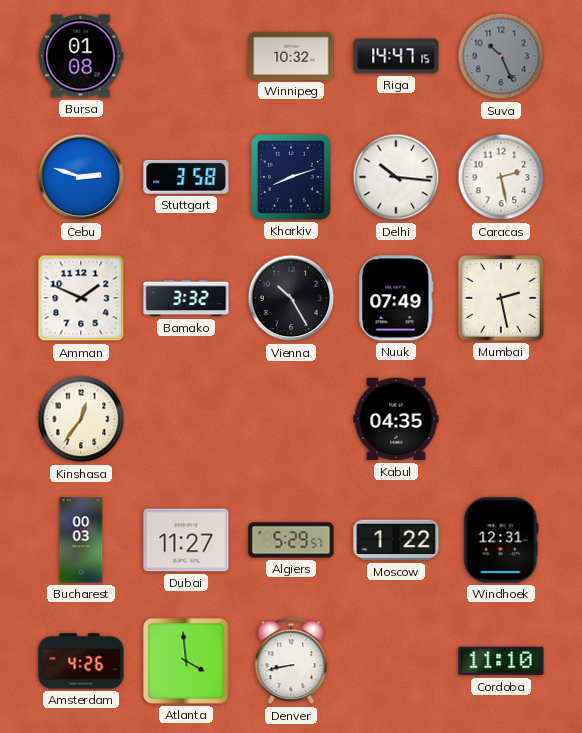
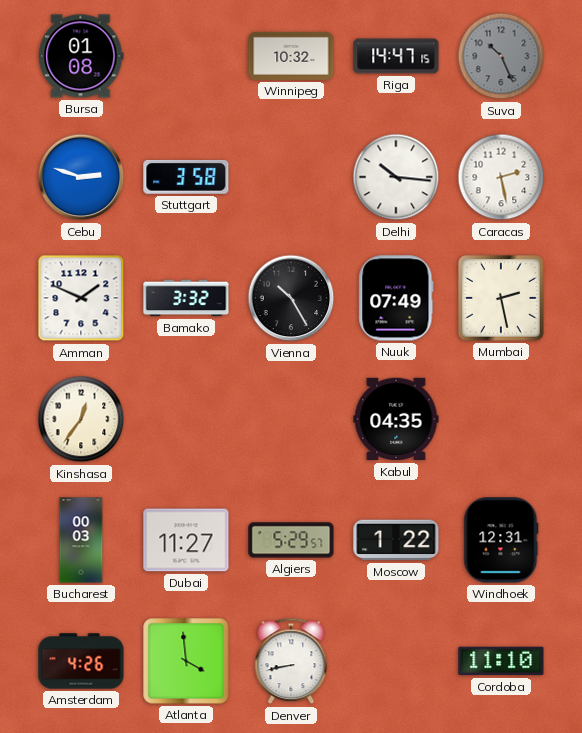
Kharkiv: 8:12 -> none
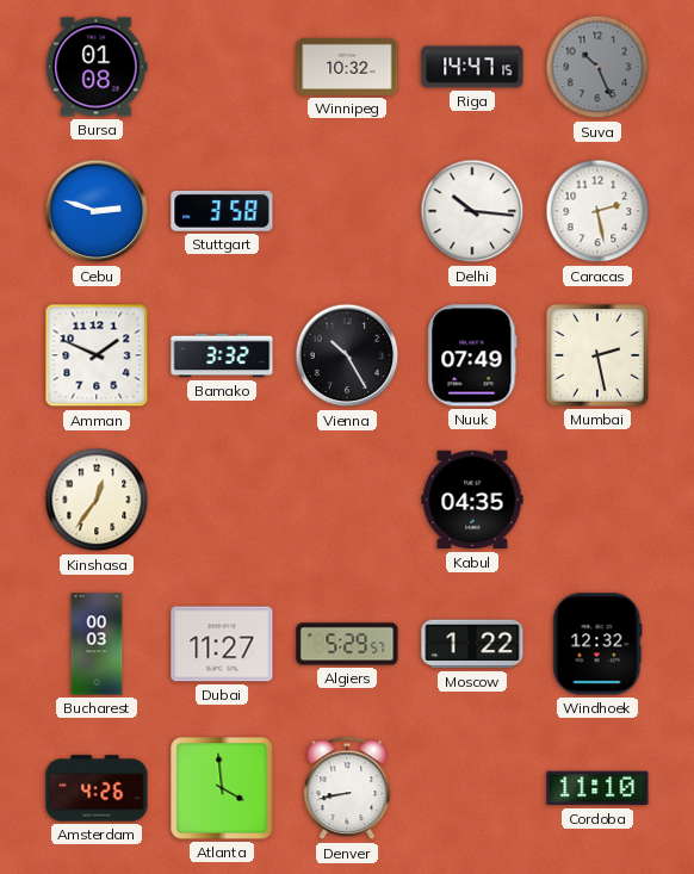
Windhoek: 12:31 -> 12:32
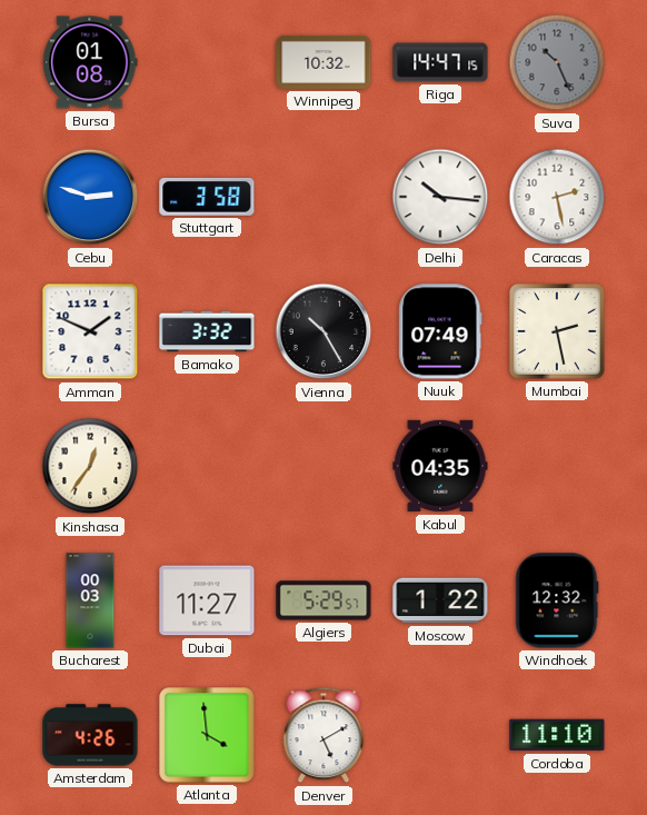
Denver: 8:43 -> 5:10
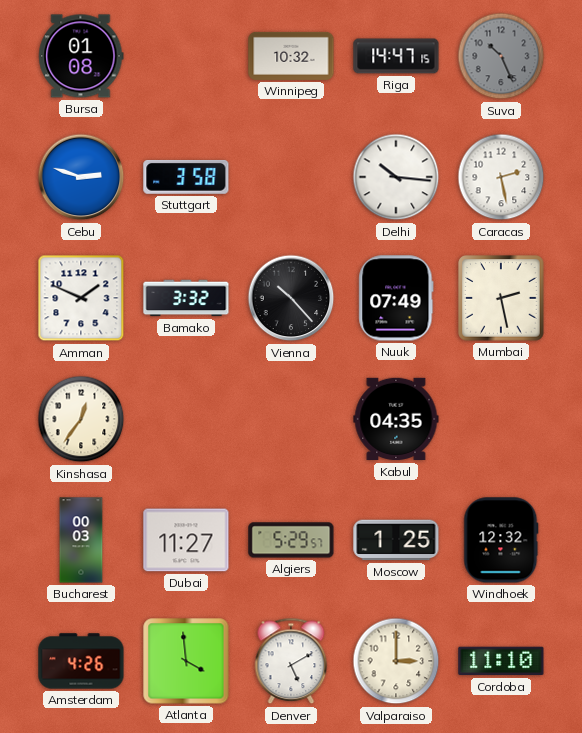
Vienna: 10:25 -> 10:23
Moscow: 1:22 -> 1:25
Valparaiso: none -> 3:00
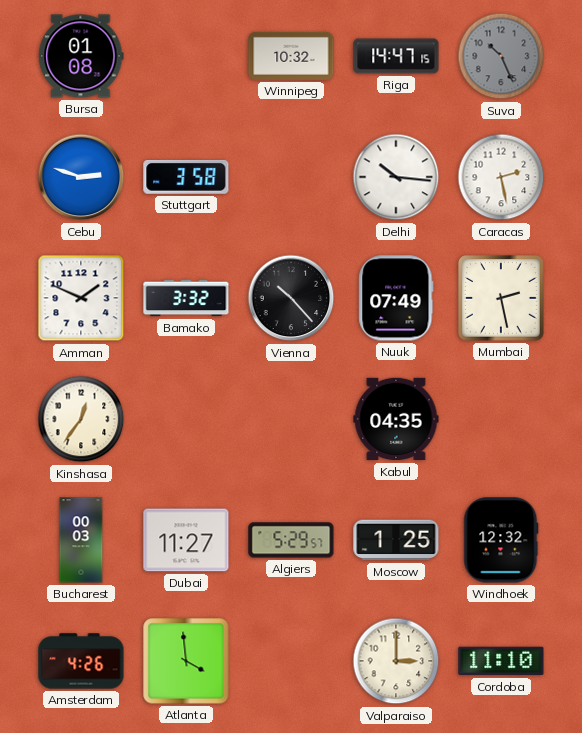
Denver: 5:10 -> none
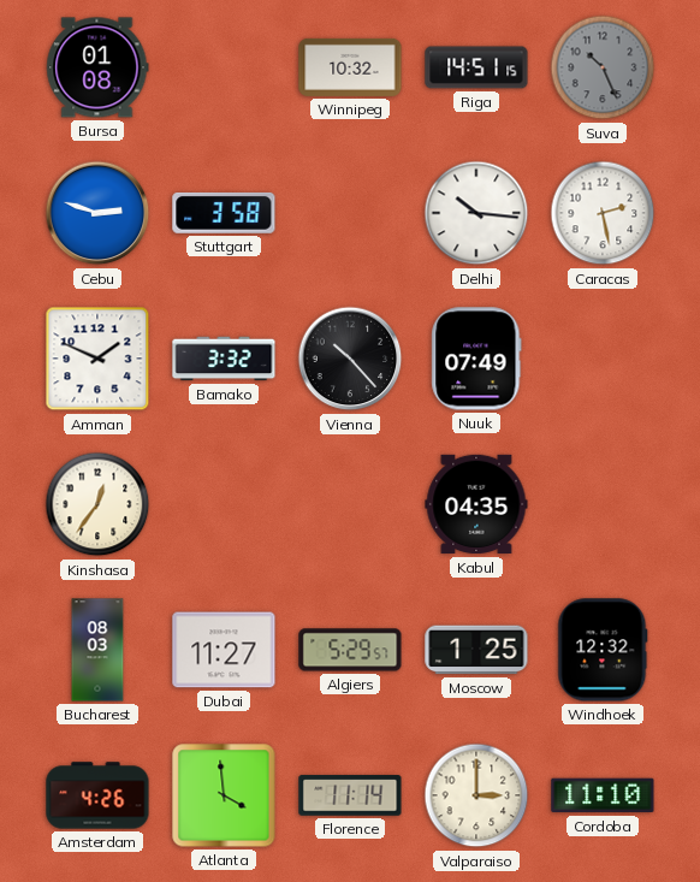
Riga: 14:47 -> 14:51
Mumbai: 2:28 -> none
Bucharest: 00:03 -> 08:03
Florence: none -> 11:14
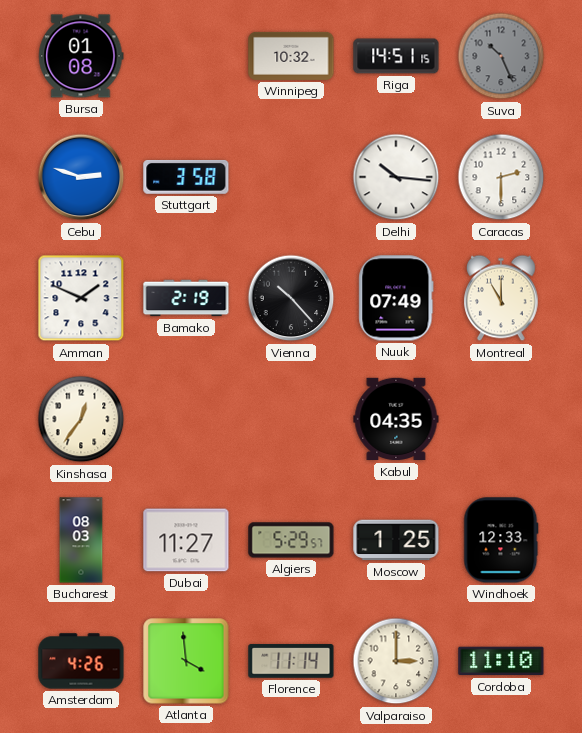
Caracas: 2:28 -> 2:30
Bamako: 3:32 -> 2:19
Montreal: none -> 11:00
Windhoek: 12:32 -> 12:33
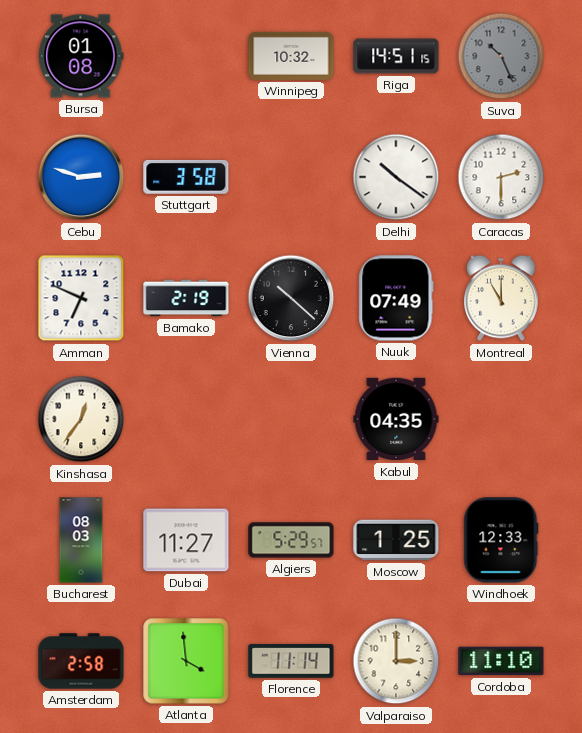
Delhi: 10:16 -> 10:21
Amman: 1:49 -> 6:49
Vienna: 10:23 -> 10:22
Amsterdam: 4:26 -> 2:58
